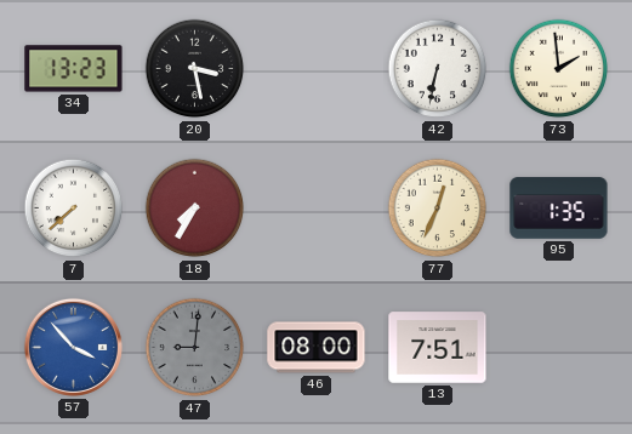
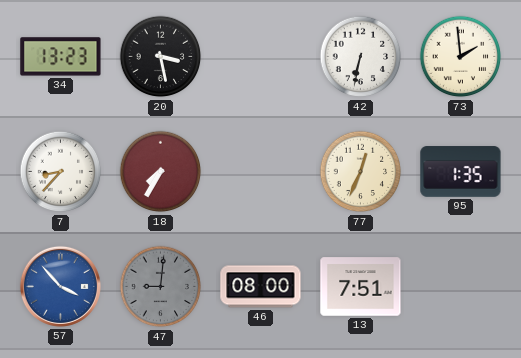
7: 7:38 -> 8:37
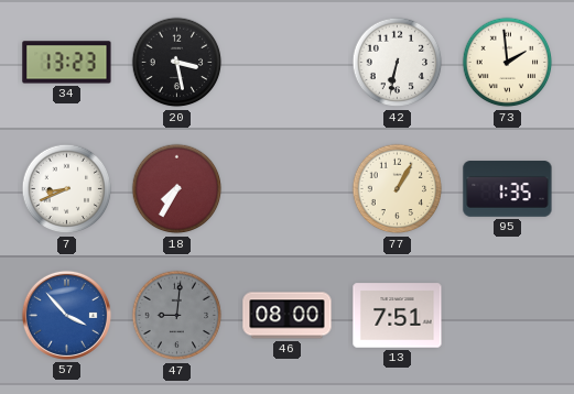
7: 8:37 -> 8:41
77: 12:34 -> 1:05
